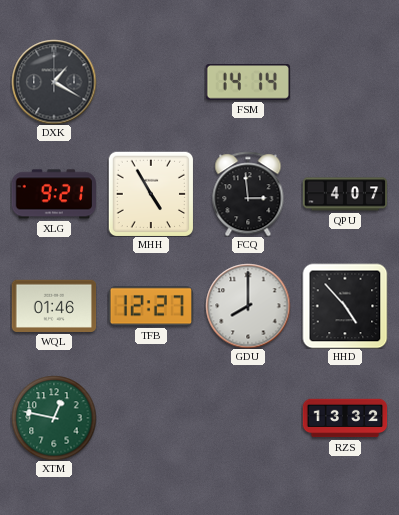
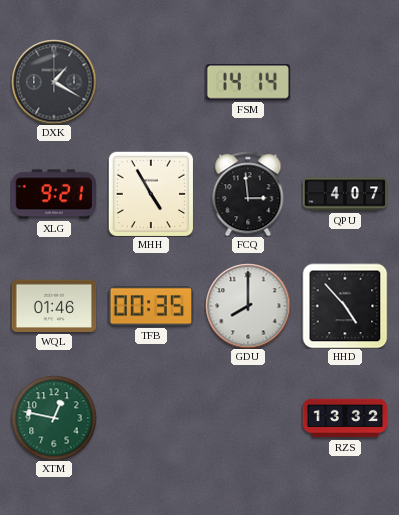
TFB: 12:27 -> 00:35
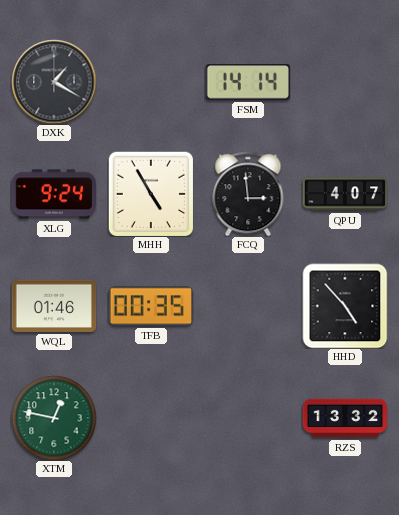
XLG: 9:21 -> 9:24
GDU: 8:00 -> none
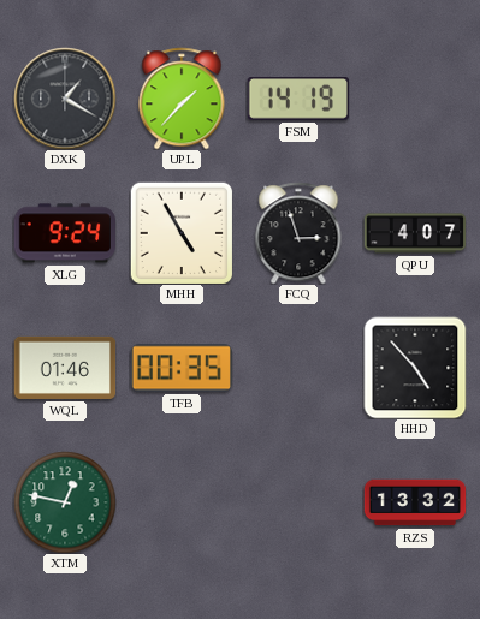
UPL: none -> 1:37
FSM: 14:14 -> 14:19
FCQ: 2:59 -> 2:57
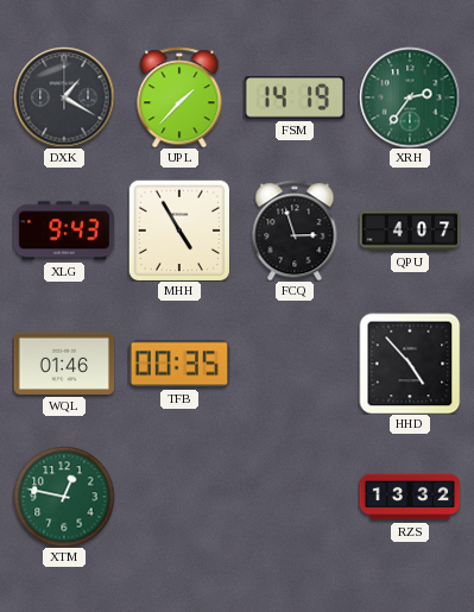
XRH: none -> 2:36
XLG: 9:24 -> 9:43
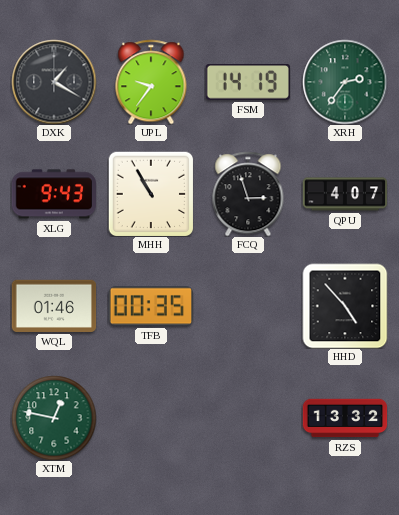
UPL: 1:37 -> 9:36
MHH: 4:55 -> 10:55
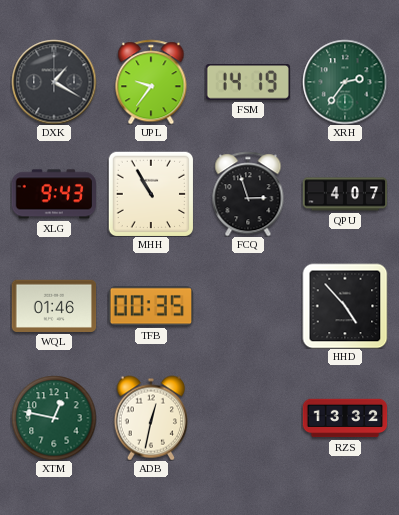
ADB: none -> 12:32
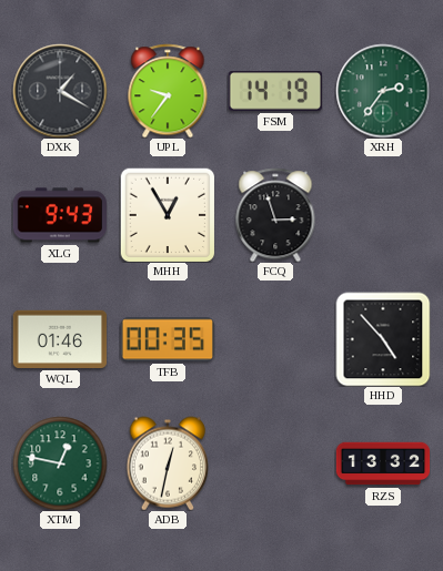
MHH: 10:55 -> 12:55
QPU: 4:07 -> none
